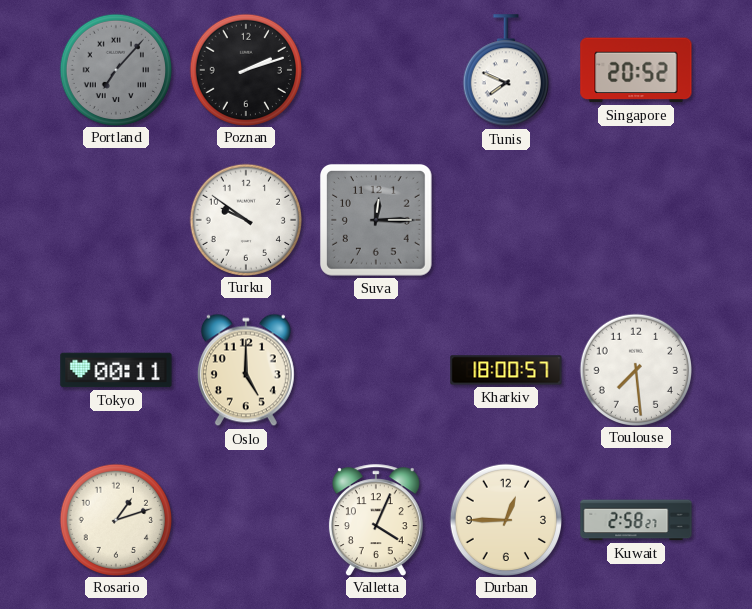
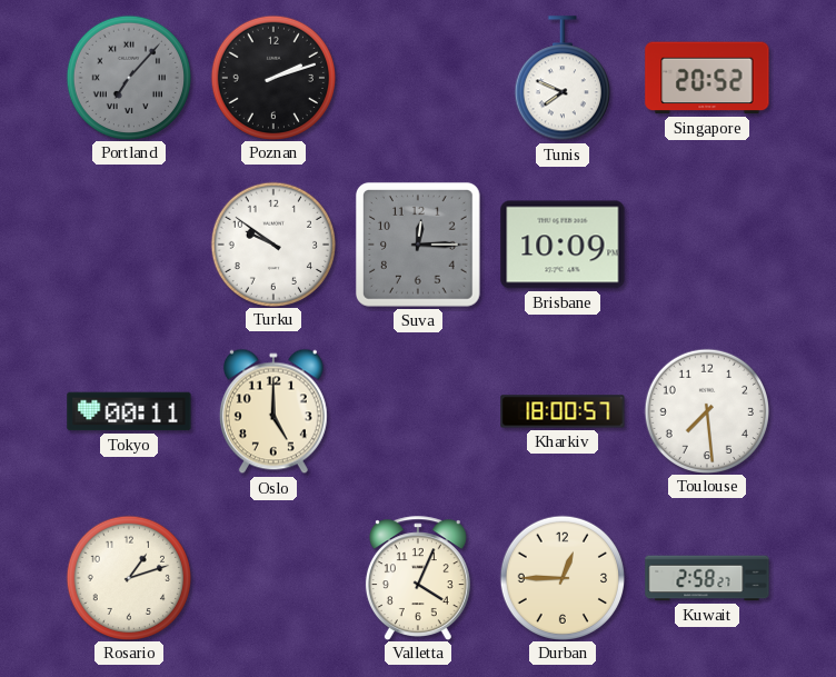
Brisbane: none -> 10:09
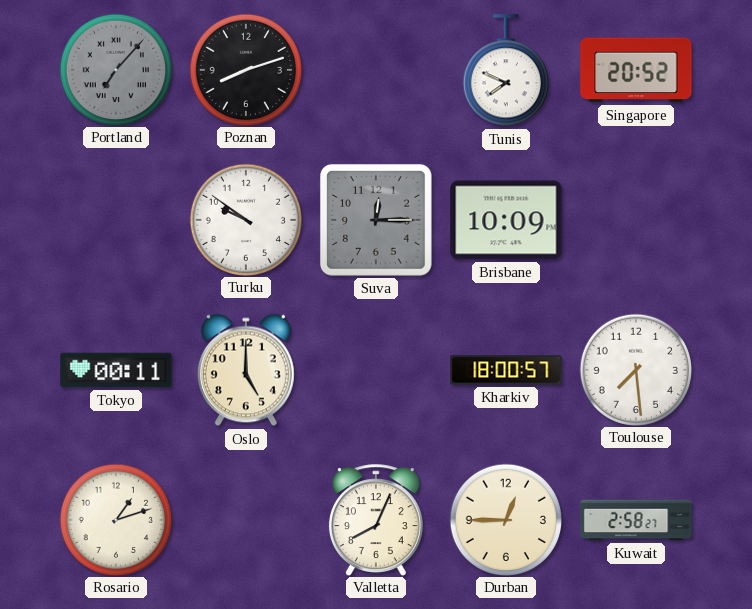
Poznan: 2:12 -> 8:12
Valletta: 4:04 -> 8:04
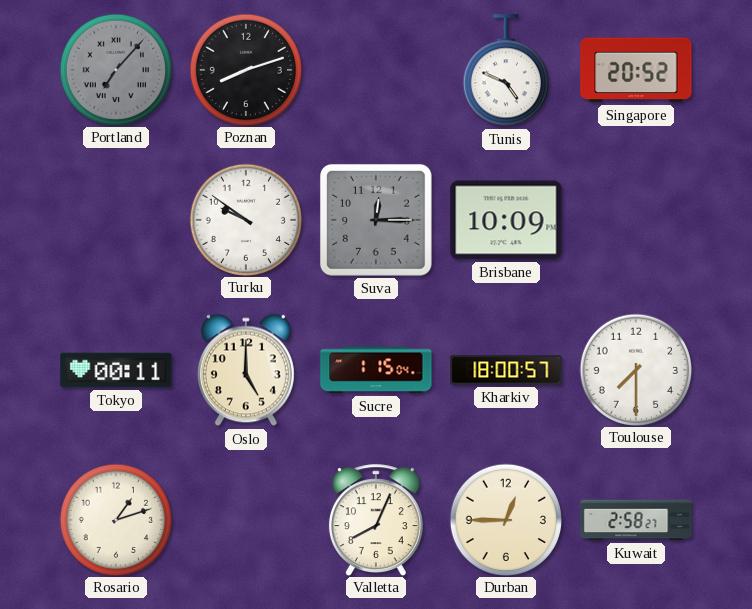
Tunis: 7:49 -> 4:49
Sucre: none -> 1:15
Toulouse: 7:29 -> 7:30
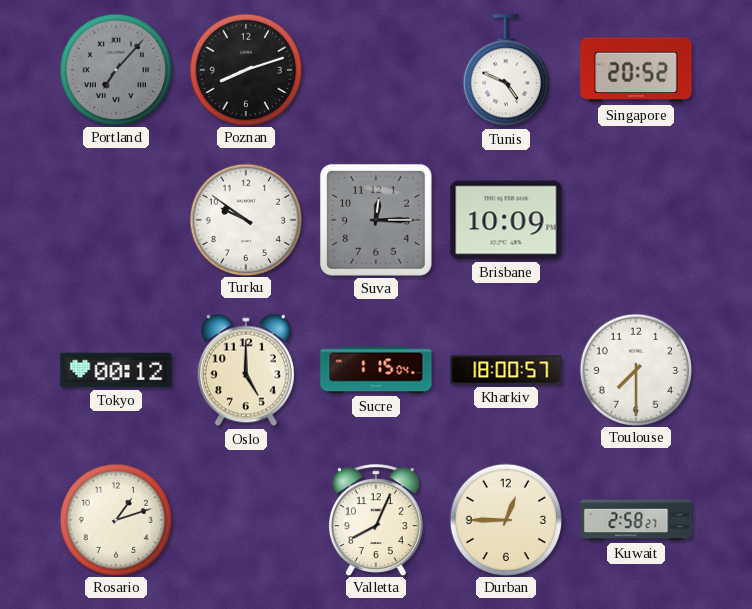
Tokyo: 00:11 -> 00:12
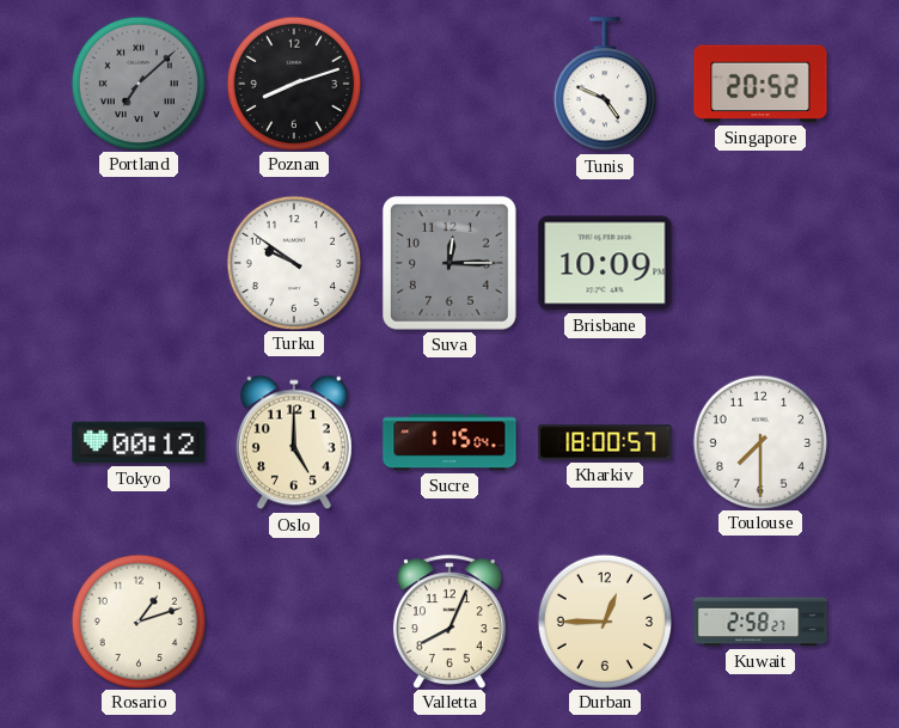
Portland: 7:07 -> 7:08
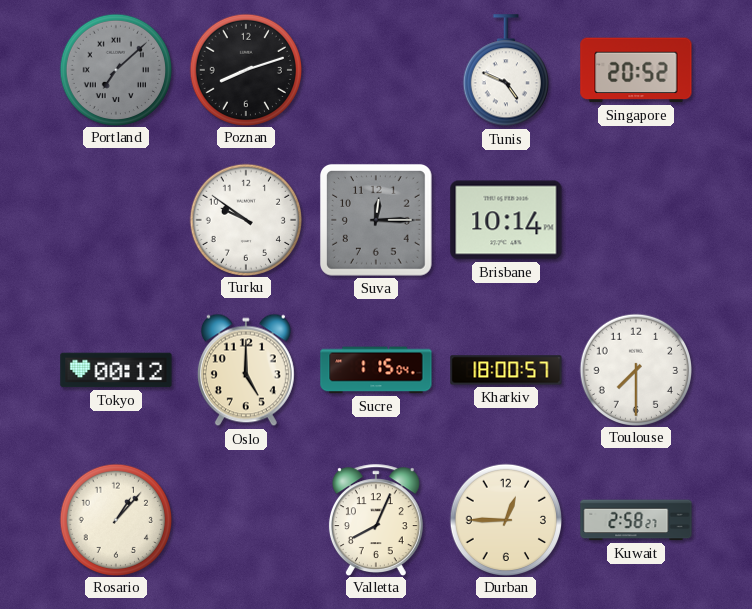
Brisbane: 10:09 -> 10:14
Rosario: 1:12 -> 1:07
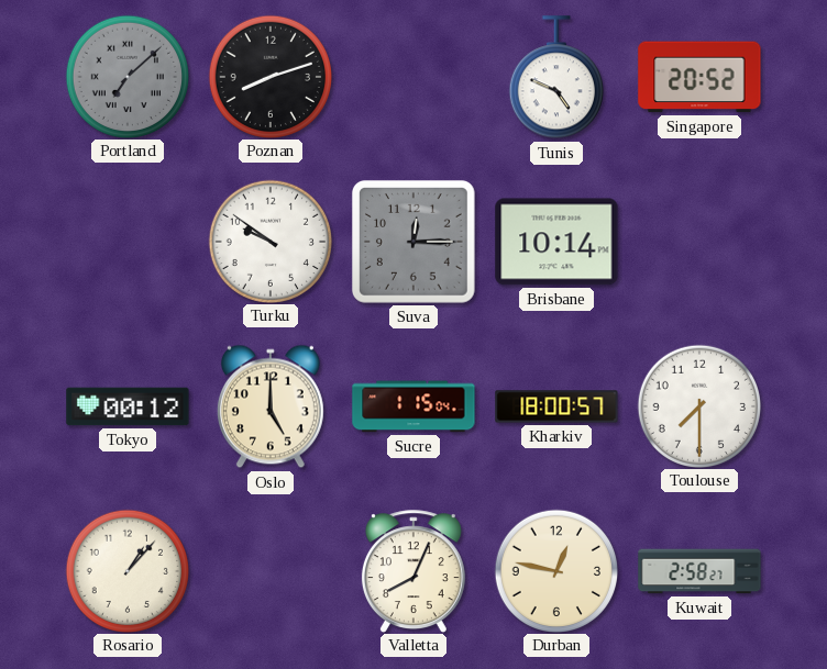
Durban: 12:45 -> 12:47
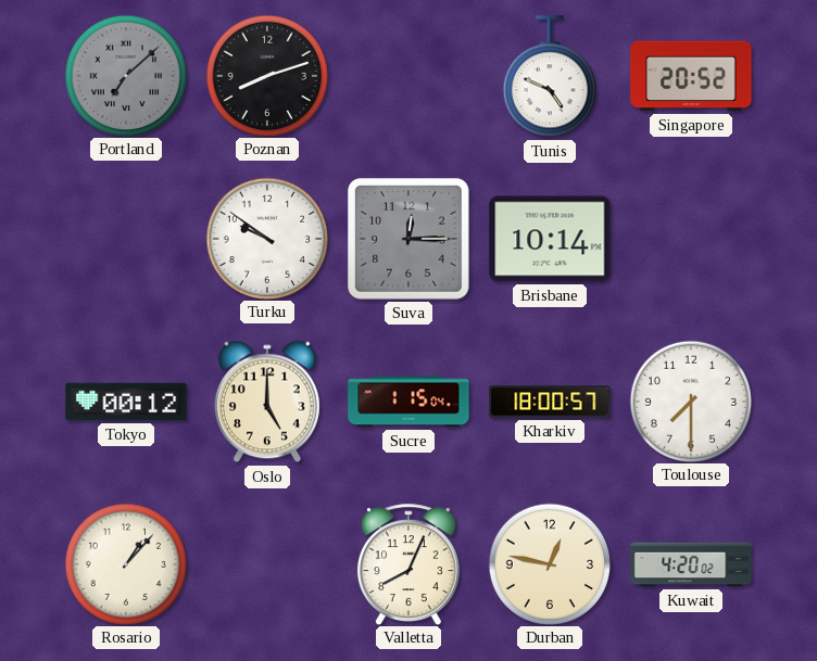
Kuwait: 2:58 -> 4:20
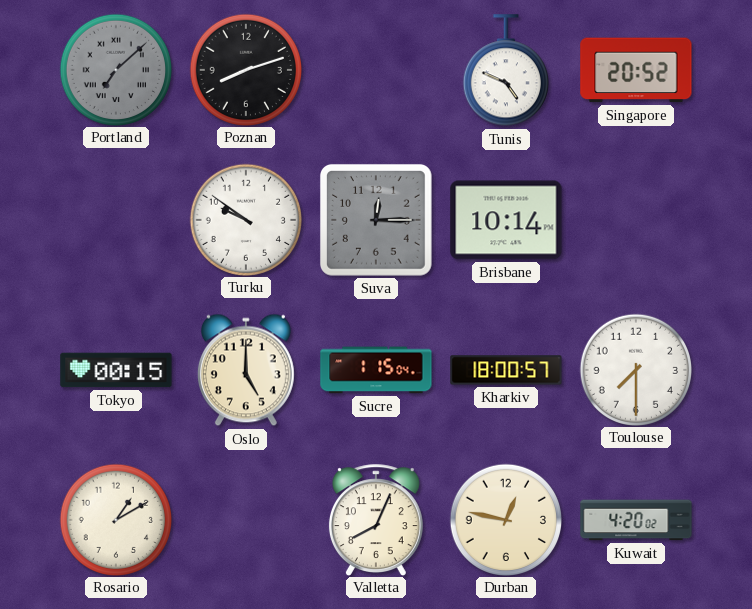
Tokyo: 00:12 -> 00:15
Rosario: 1:07 -> 1:10
